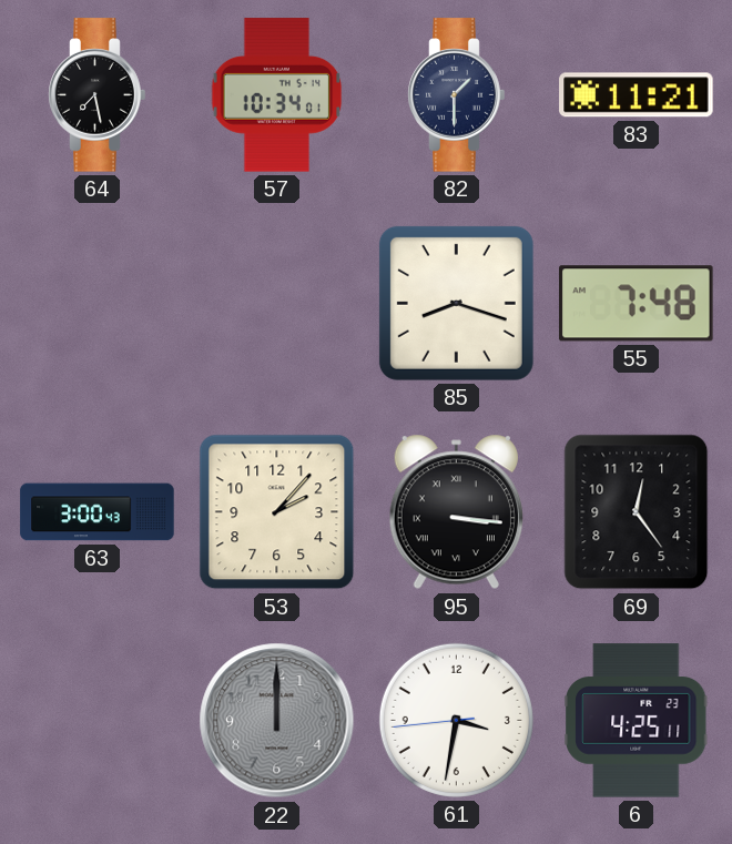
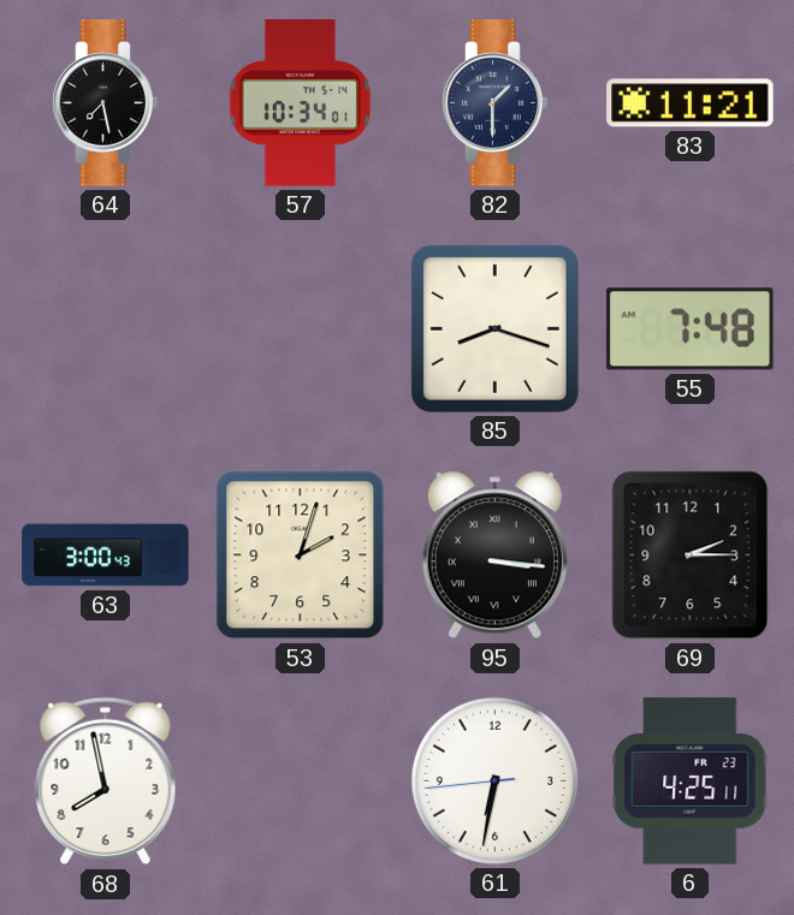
53: 2:07 -> 2:03
69: 12:24 -> 2:15
68: none -> 7:58
22: 12:00 -> none
61: 3:31 -> 6:31
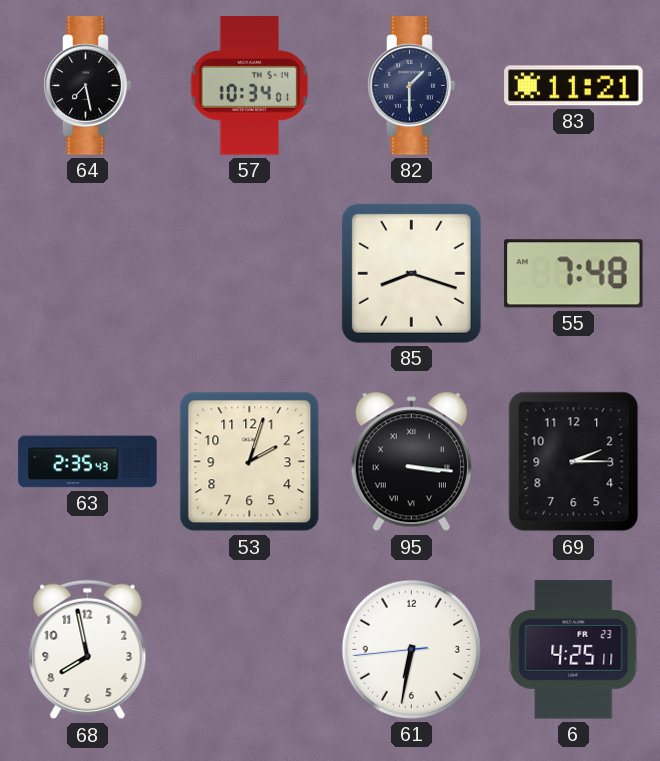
63: 3:00 -> 2:35
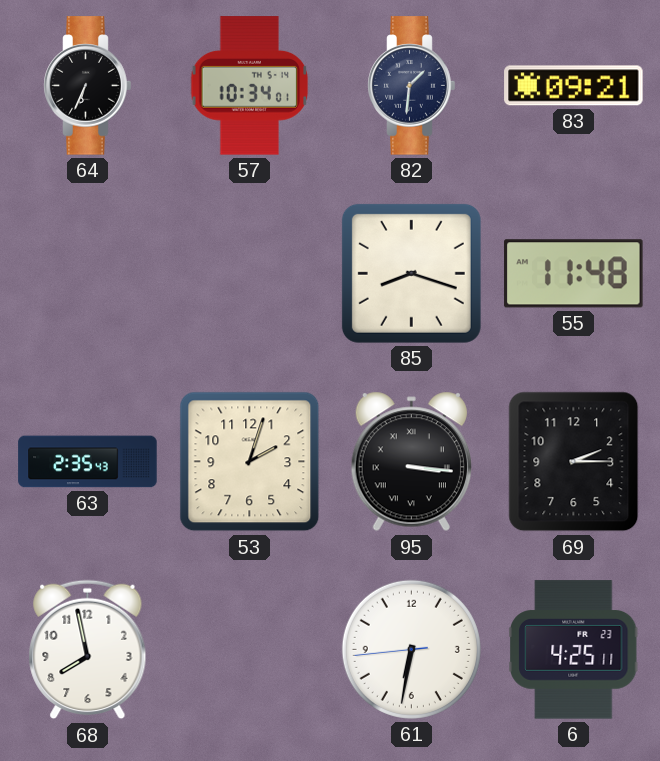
64: 7:28 -> 6:34
82: 1:30 -> 1:31
83: 11:21 -> 09:21
55: 7:48 -> 11:48
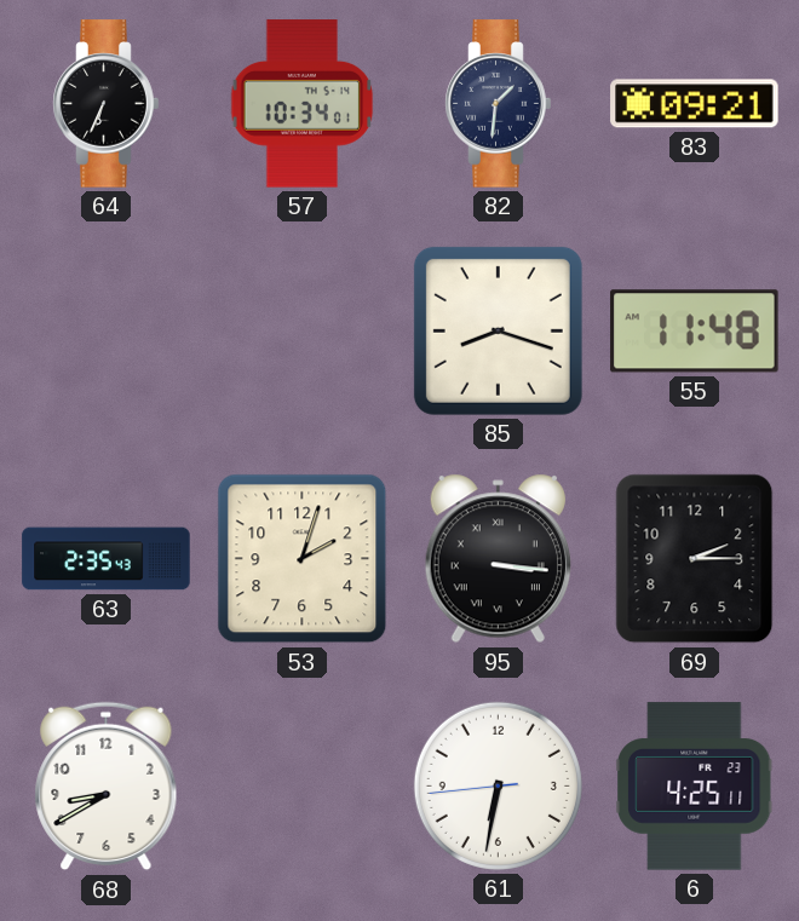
68: 7:58 -> 8:40
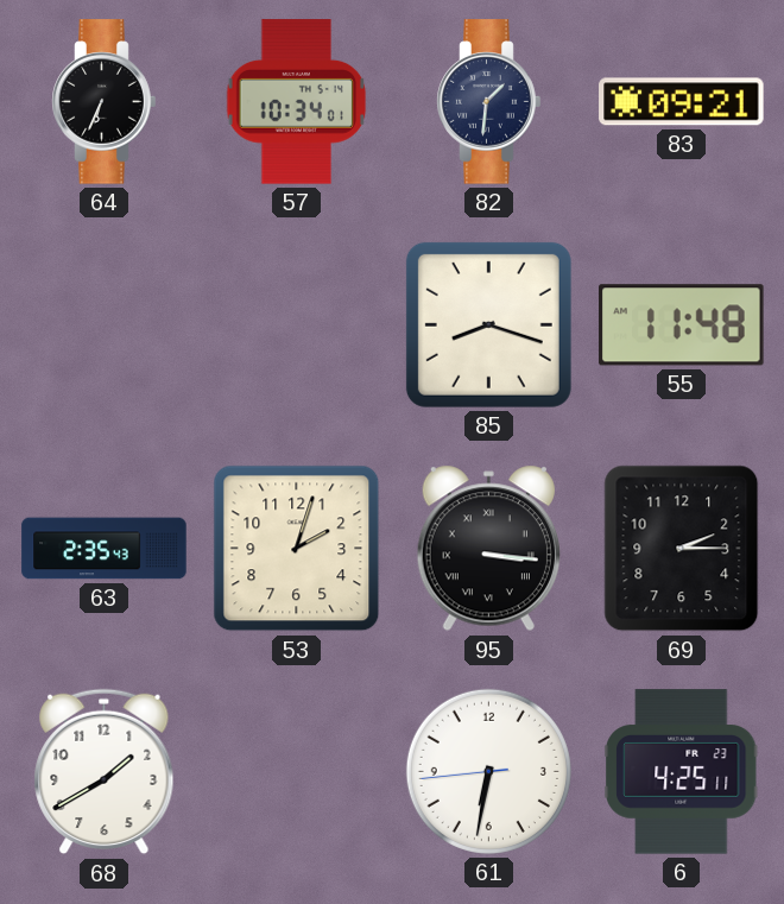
68: 8:40 -> 1:40
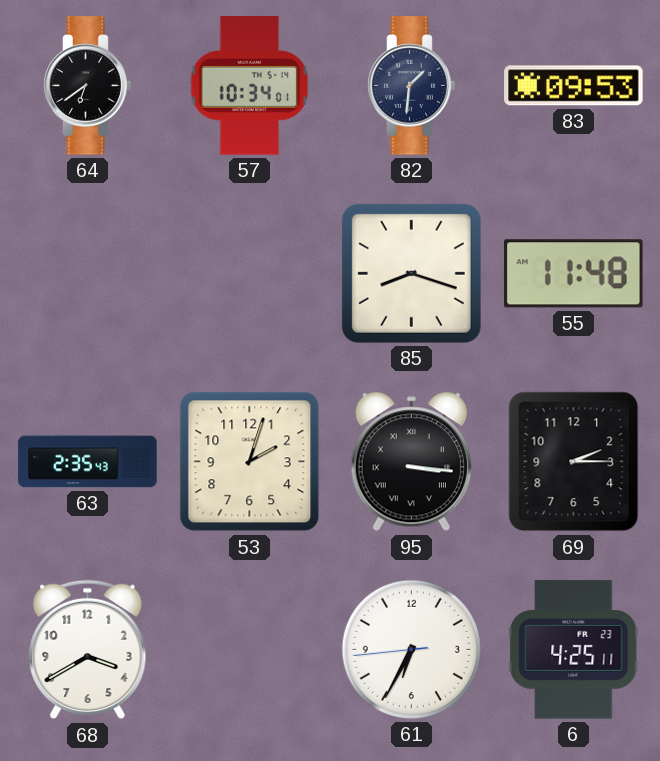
64: 6:34 -> 6:39
83: 09:21 -> 09:53
68: 1:40 -> 3:40
61: 6:31 -> 6:34
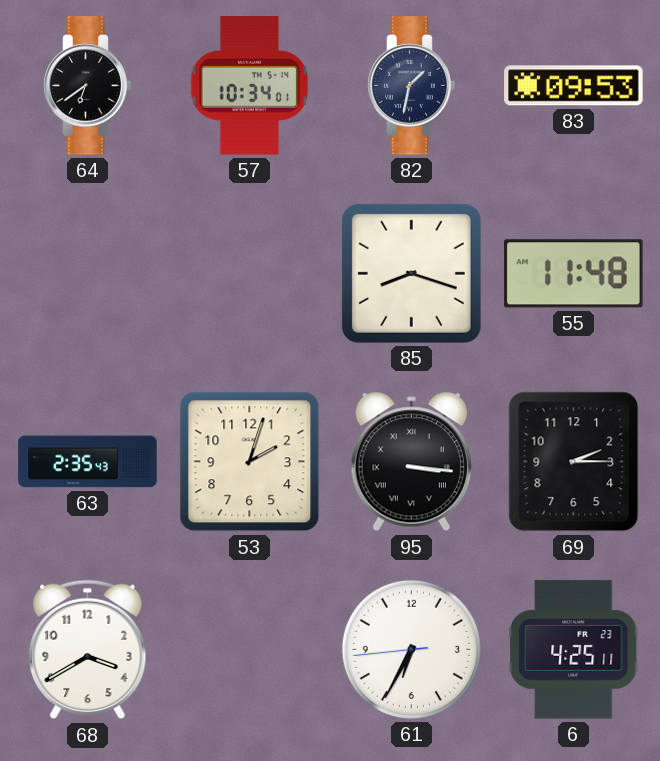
82: 1:31 -> 1:32
